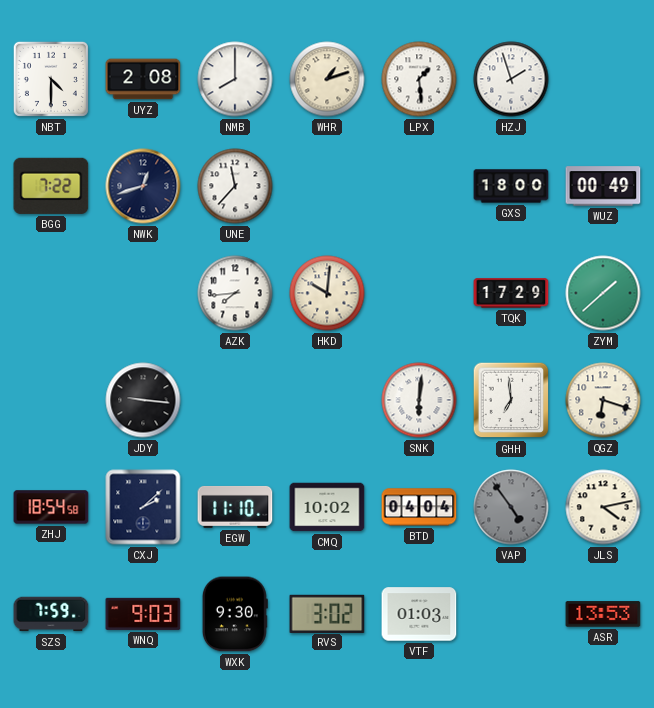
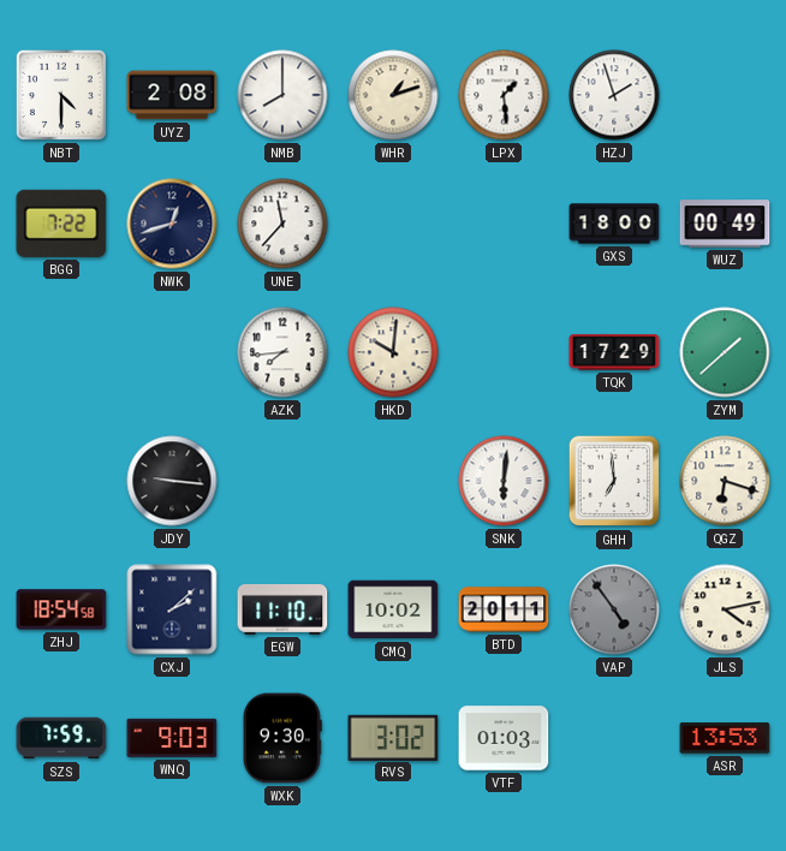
BTD: 04:04 -> 20:11
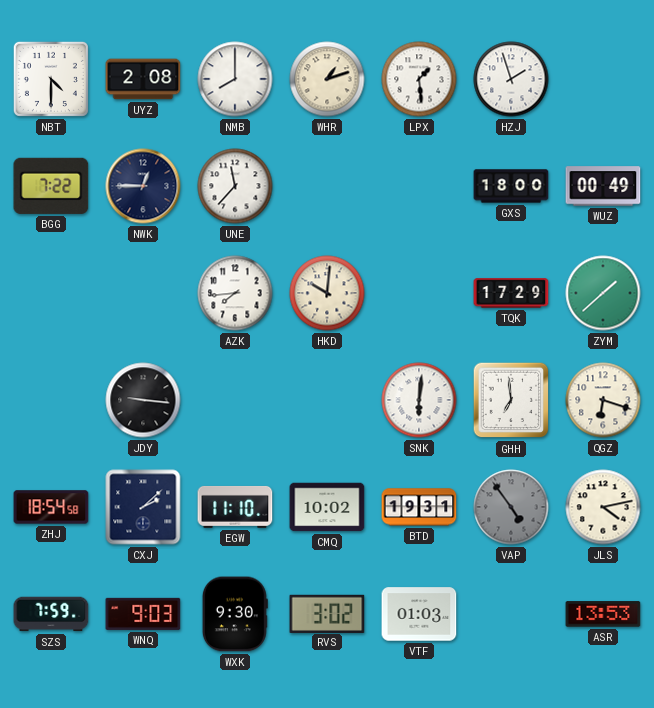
NWK: 12:42 -> 12:45
BTD: 20:11 -> 19:31
